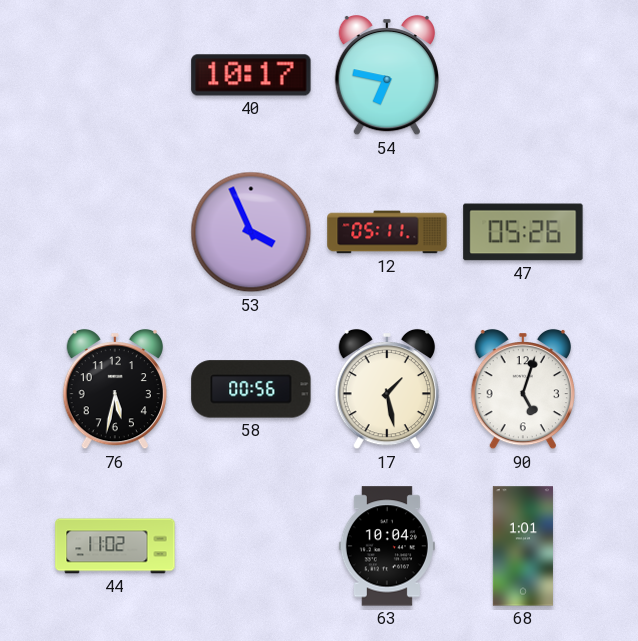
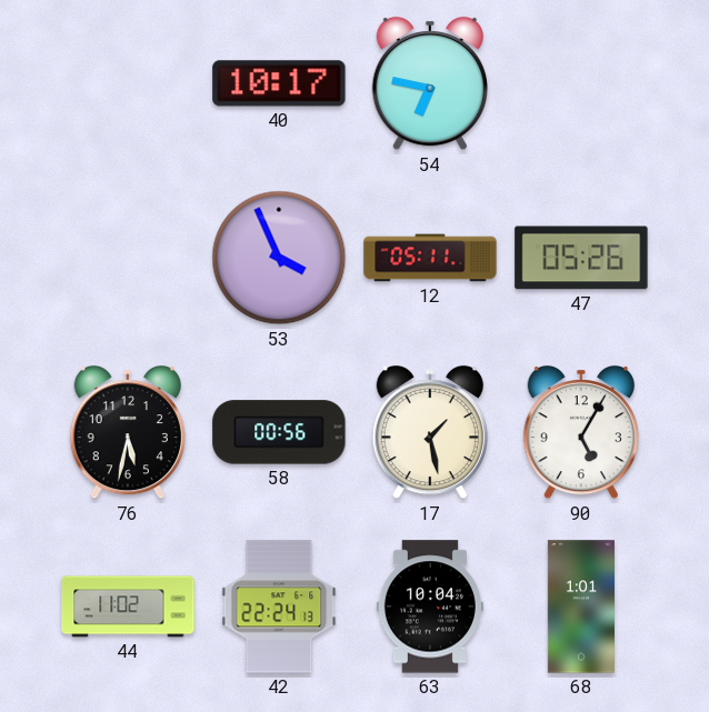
90: 5:03 -> 5:05
42: none -> 22:24
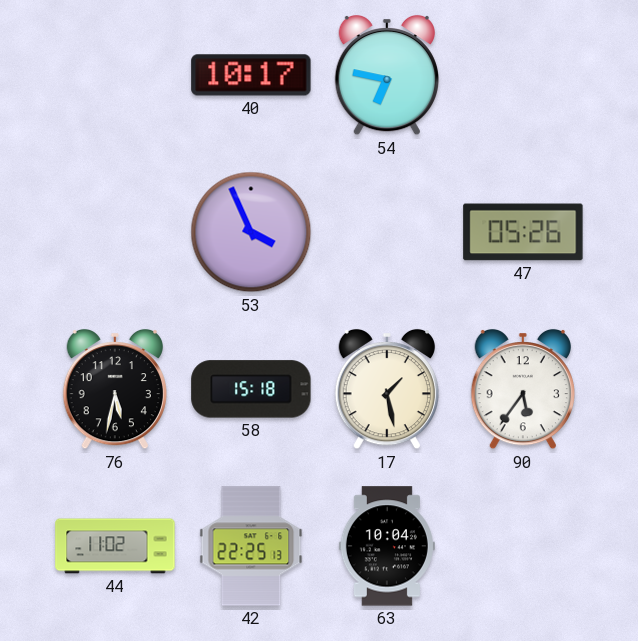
12: 05:11 -> none
58: 00:56 -> 15:18
90: 5:05 -> 5:36
42: 22:24 -> 22:25
68: 1:01 -> none
